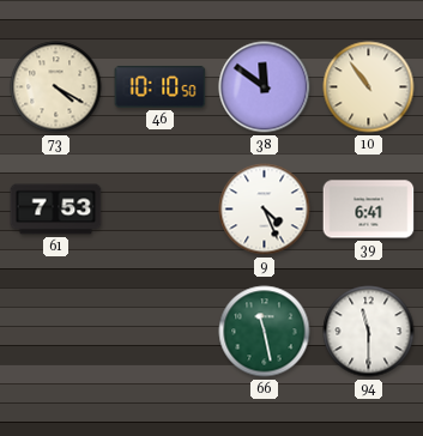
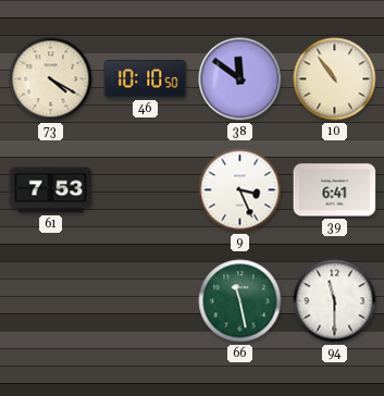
9: 4:26 -> 3:26
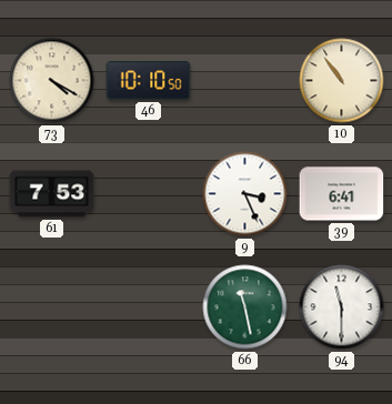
38: 11:51 -> none
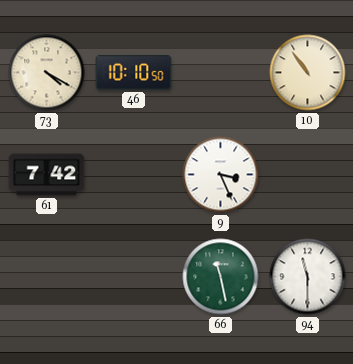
61: 7:53 -> 7:42
39: 6:41 -> none
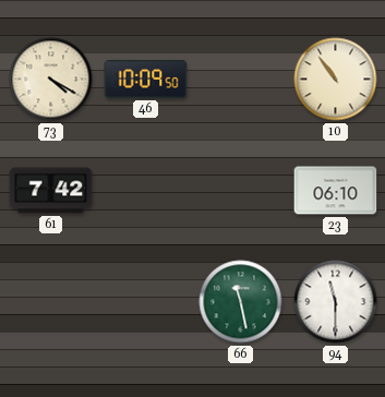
46: 10:10 -> 10:09
9: 3:26 -> none
23: none -> 06:10
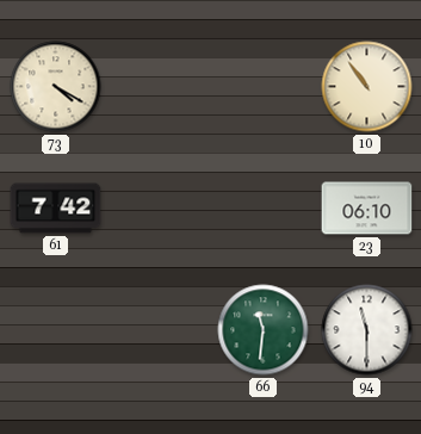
46: 10:09 -> none
66: 11:28 -> 11:31
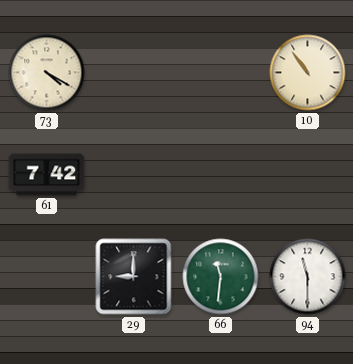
23: 06:10 -> none
29: none -> 9:00
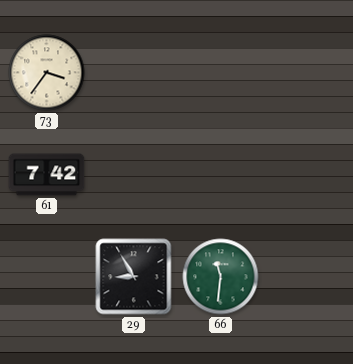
73: 4:20 -> 3:36
10: 10:54 -> none
29: 9:00 -> 8:55
94: 11:30 -> none
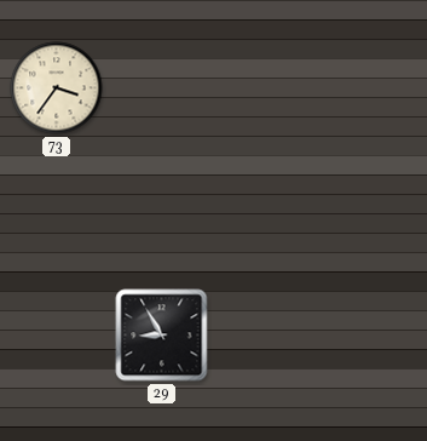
61: 7:42 -> none
66: 11:31 -> none
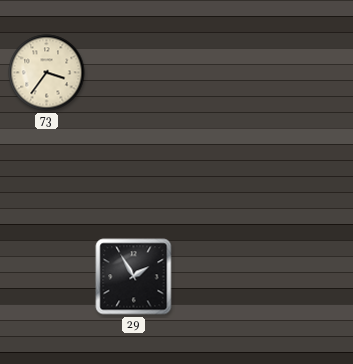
29: 8:55 -> 1:55
